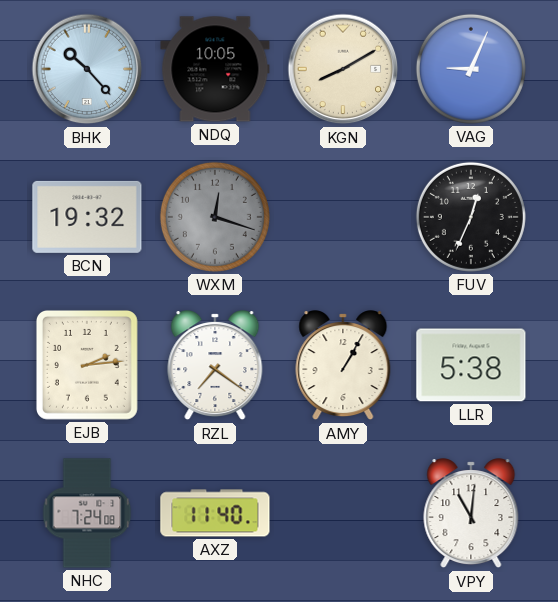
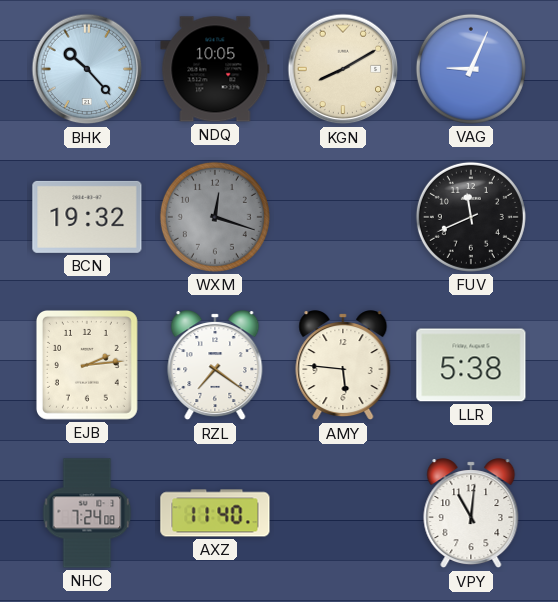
FUV: 12:34 -> 11:41
AMY: 1:05 -> 5:46
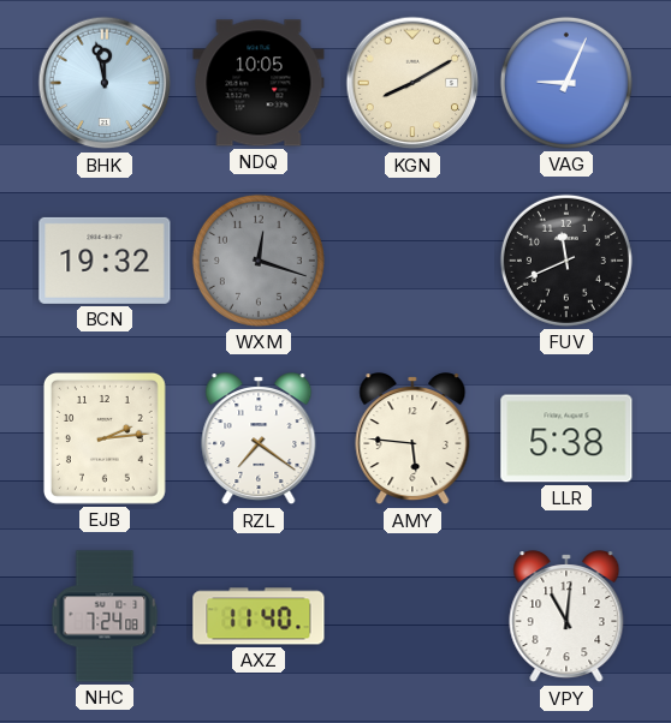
BHK: 10:23 -> 11:58
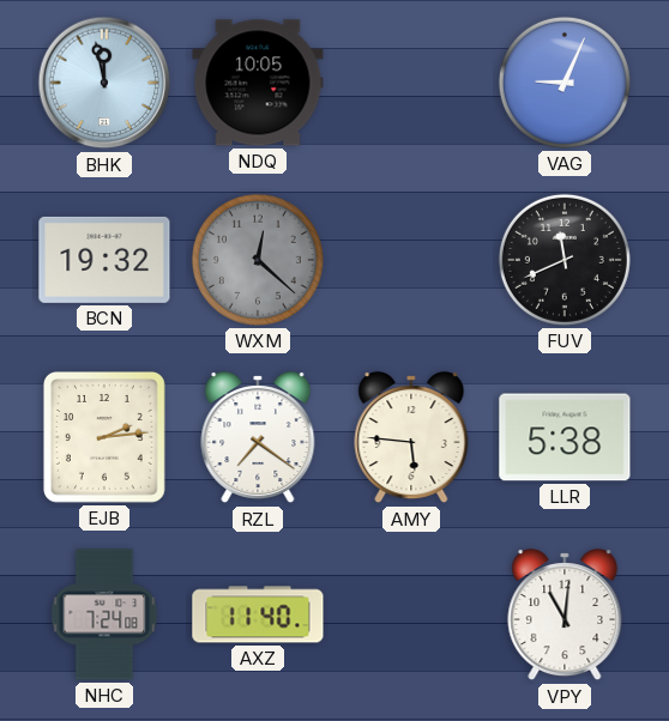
KGN: 8:10 -> none
WXM: 12:18 -> 12:22
